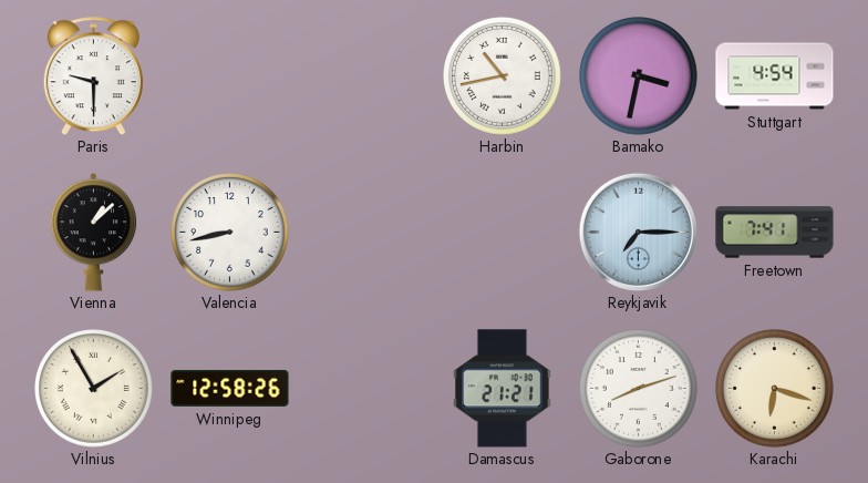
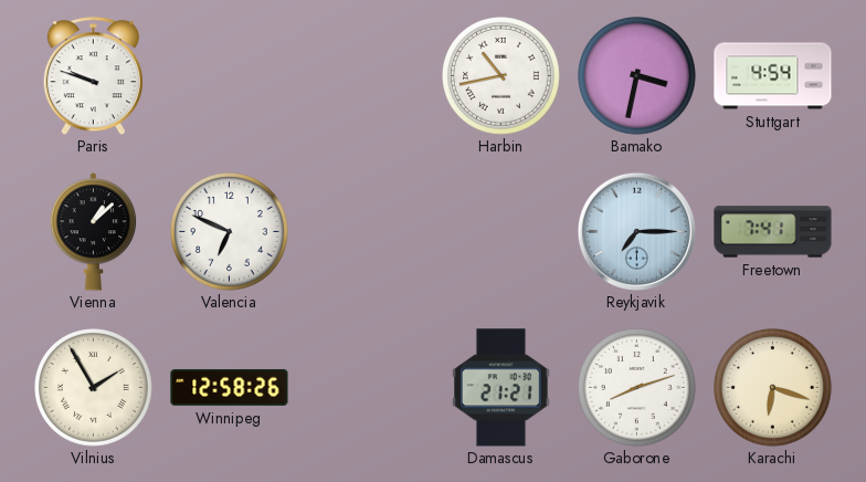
Paris: 9:30 -> 9:48
Valencia: 8:43 -> 6:49
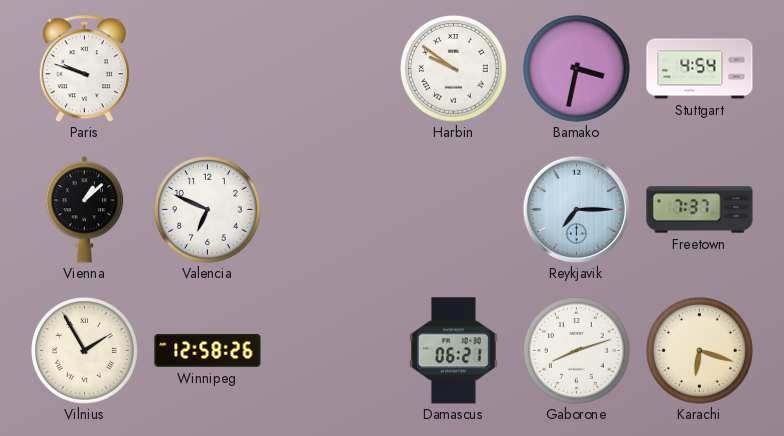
Harbin: 10:43 -> 9:51
Freetown: 7:41 -> 7:37
Damascus: 21:21 -> 06:21
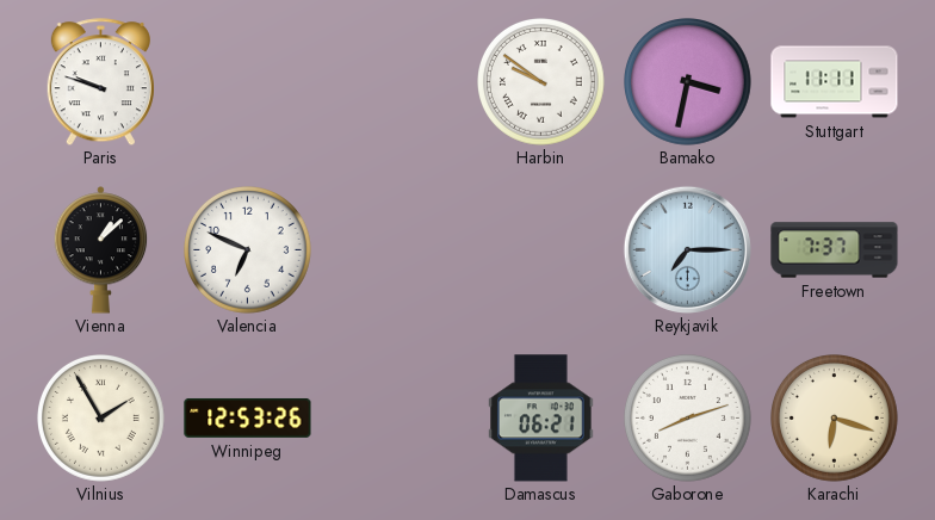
Stuttgart: 4:54 -> 11:11
Winnipeg: 12:58 -> 12:53
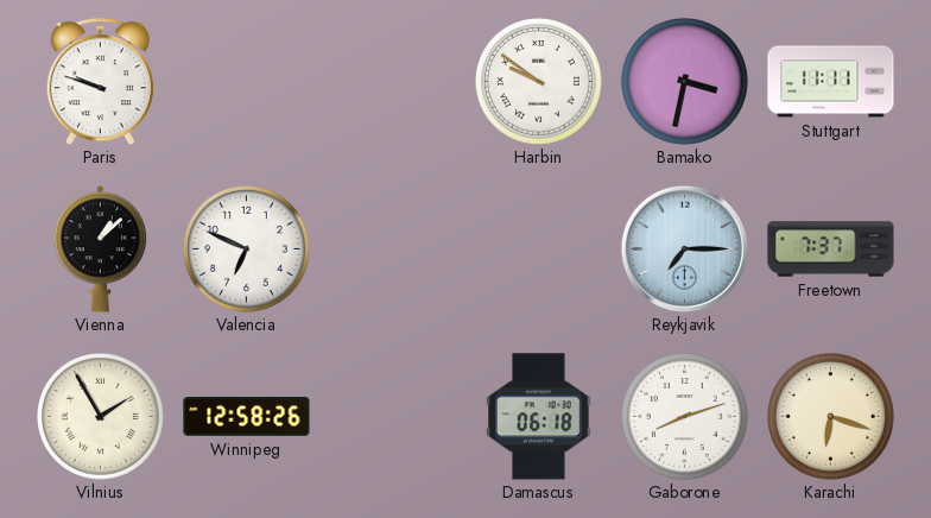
Winnipeg: 12:53 -> 12:58
Damascus: 06:21 -> 06:18
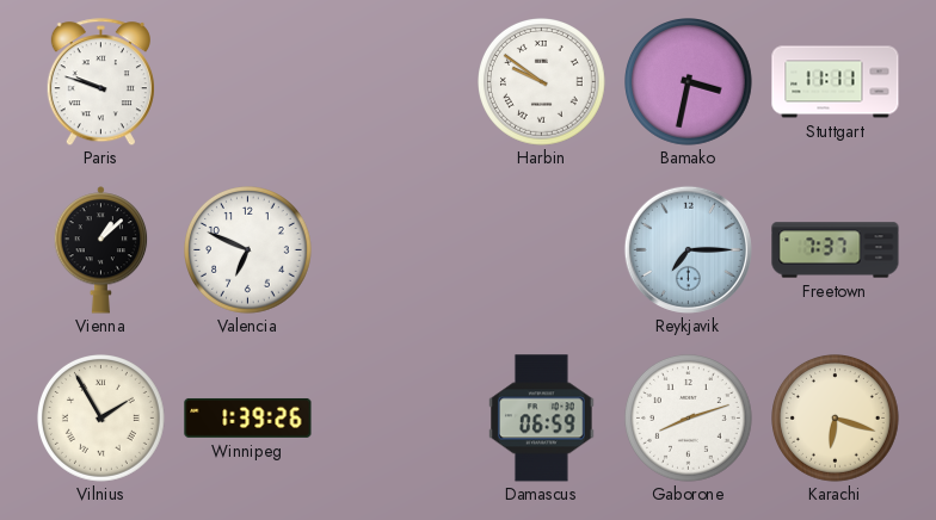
Winnipeg: 12:58 -> 1:39
Damascus: 06:18 -> 06:59
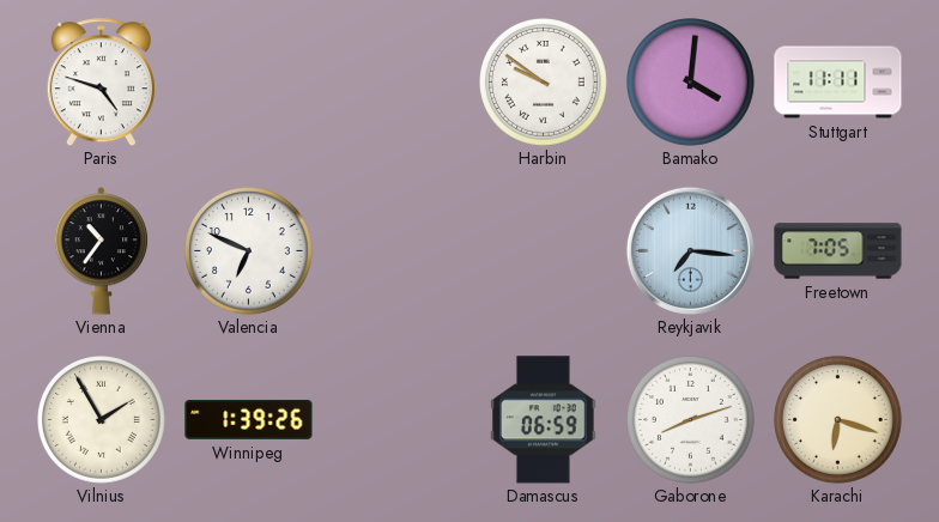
Paris: 9:48 -> 4:48
Bamako: 3:32 -> 4:01
Vienna: 1:08 -> 10:36
Reykjavik: 7:15 -> 7:16
Freetown: 7:37 -> 7:05
